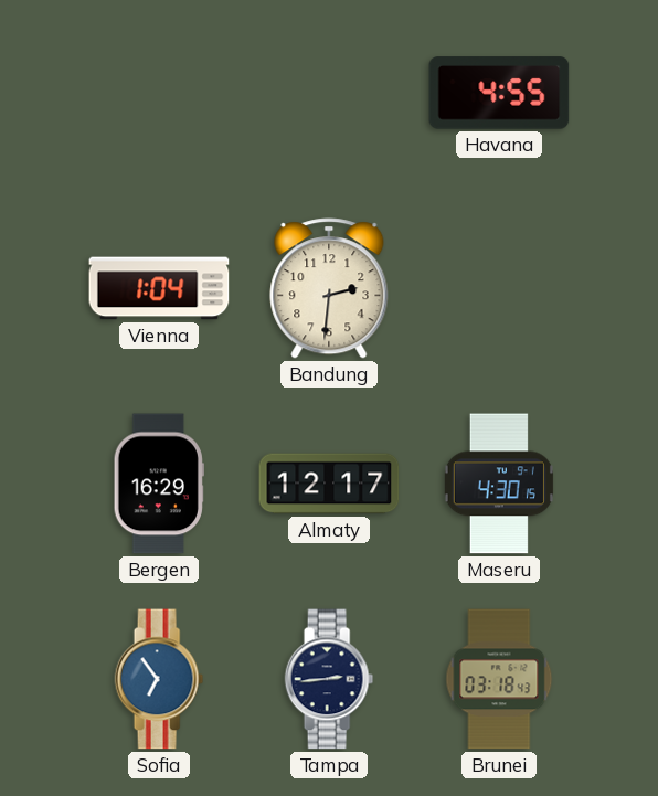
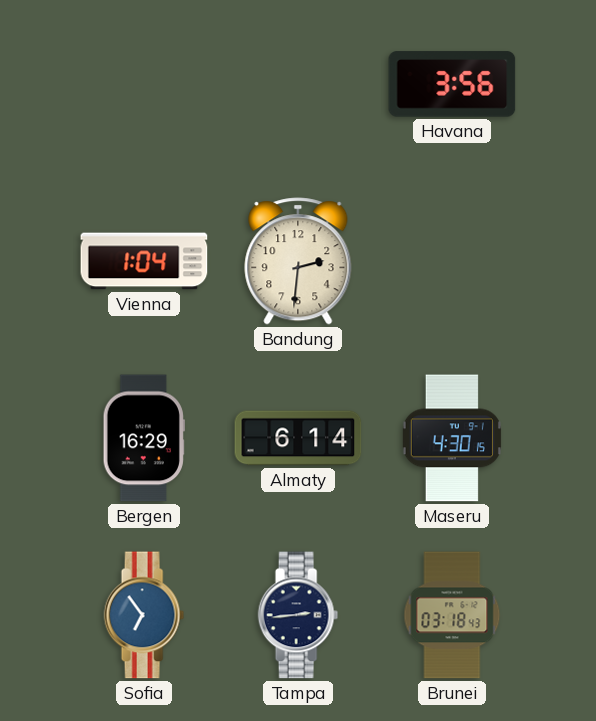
Havana: 4:55 -> 3:56
Almaty: 12:17 -> 6:14
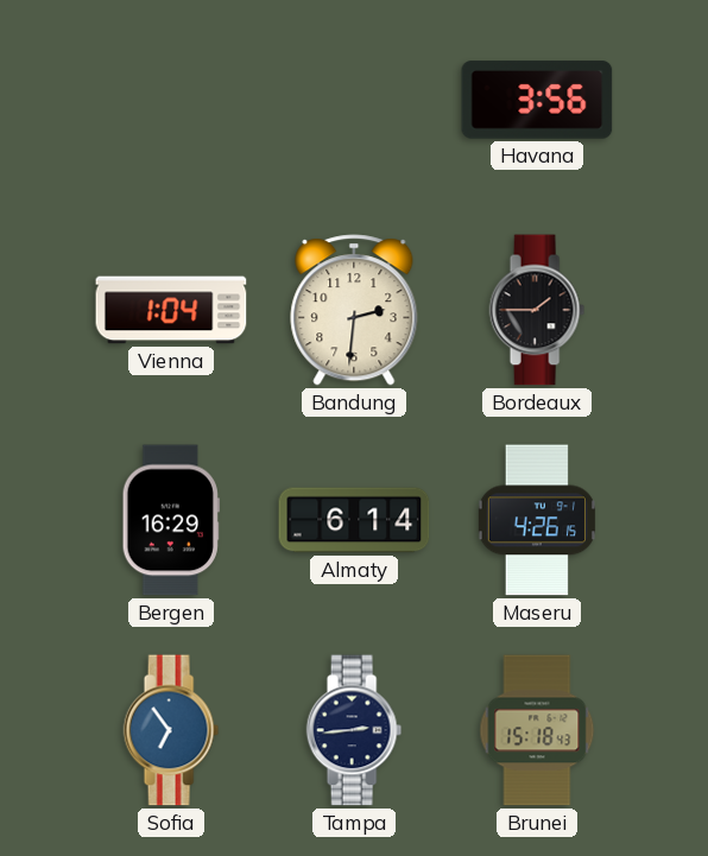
Bordeaux: none -> 1:45
Maseru: 4:30 -> 4:26
Brunei: 03:18 -> 15:18
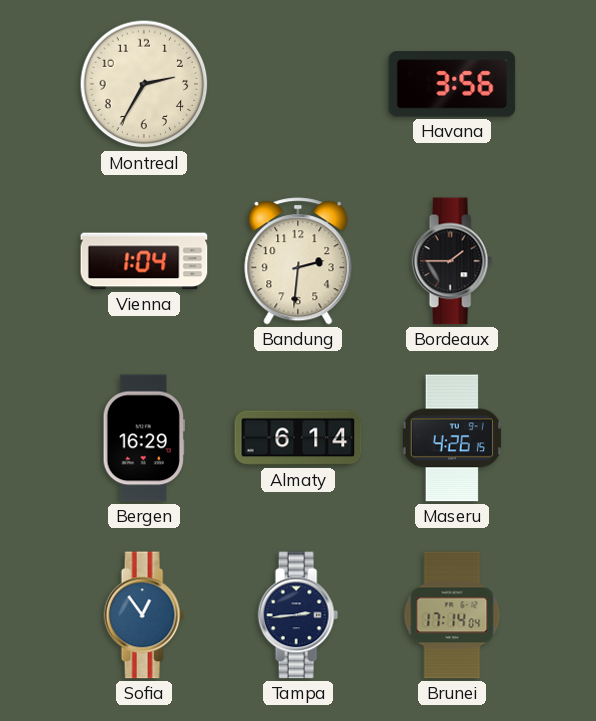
Montreal: none -> 2:35
Sofia: 6:54 -> 12:54
Brunei: 15:18 -> 17:14
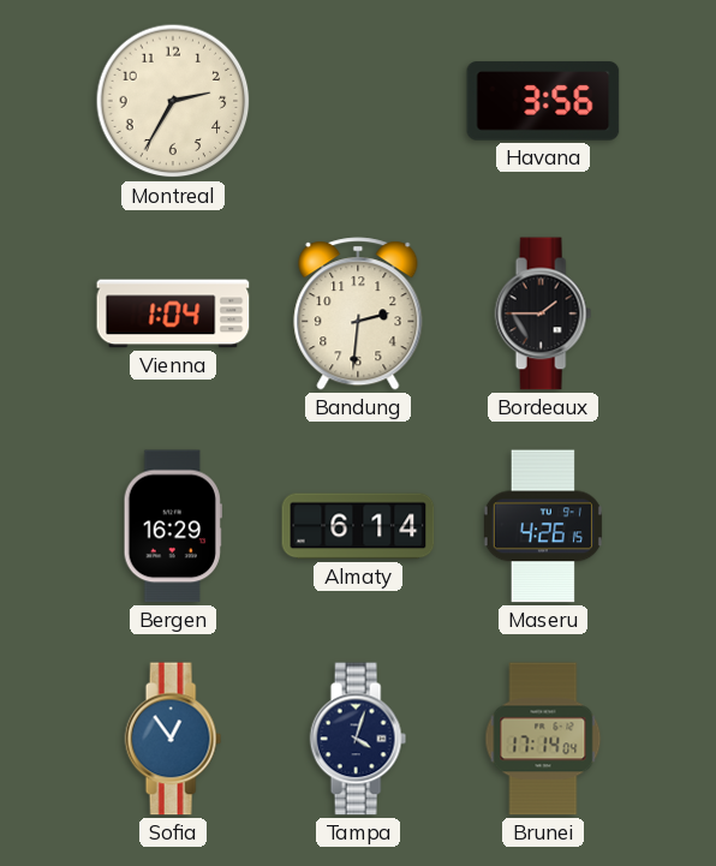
Tampa: 2:44 -> 4:03
